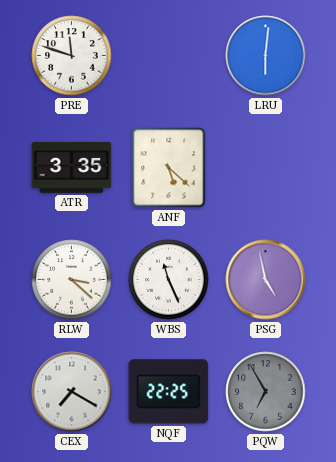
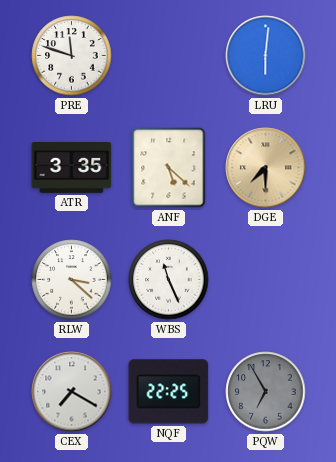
DGE: none -> 7:30
PSG: 4:58 -> none
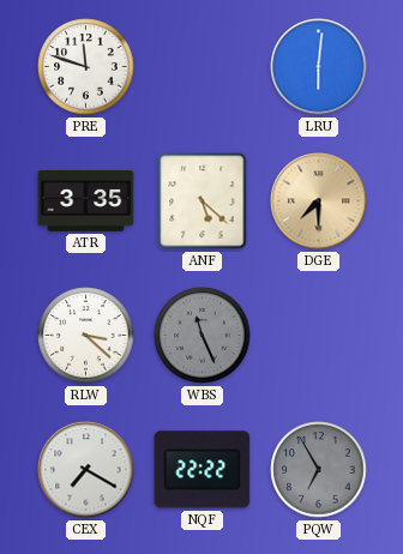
WBS dial: white -> grey
NQF: 22:25 -> 22:22
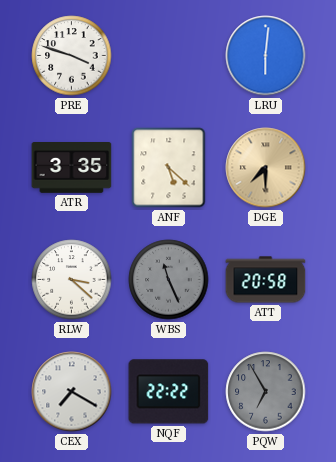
PRE: 11:48 -> 3:48
ATT: none -> 20:58
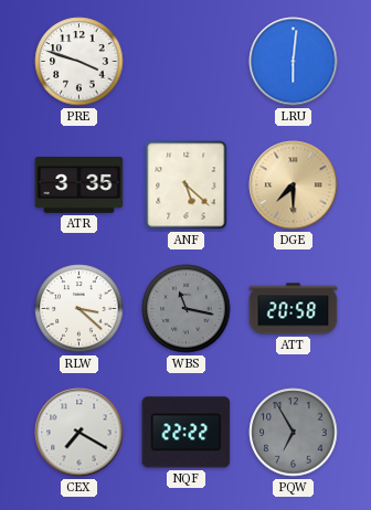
WBS: 11:26 -> 11:17
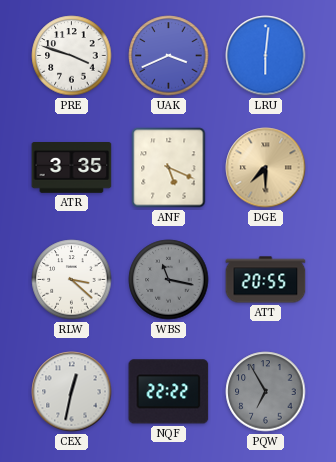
UAK: none -> 3:41
ANF: 5:22 -> 5:19
ATT: 20:58 -> 20:55
CEX: 7:20 -> 12:32
